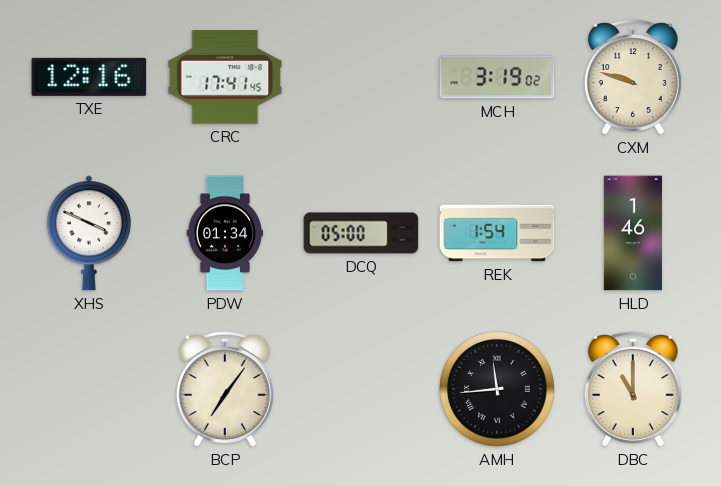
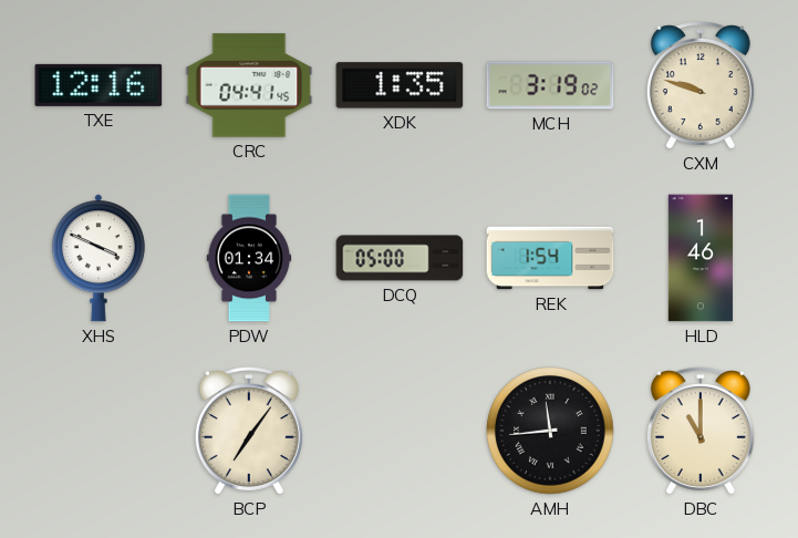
CRC: 17:41 -> 04:41
XDK: none -> 1:35
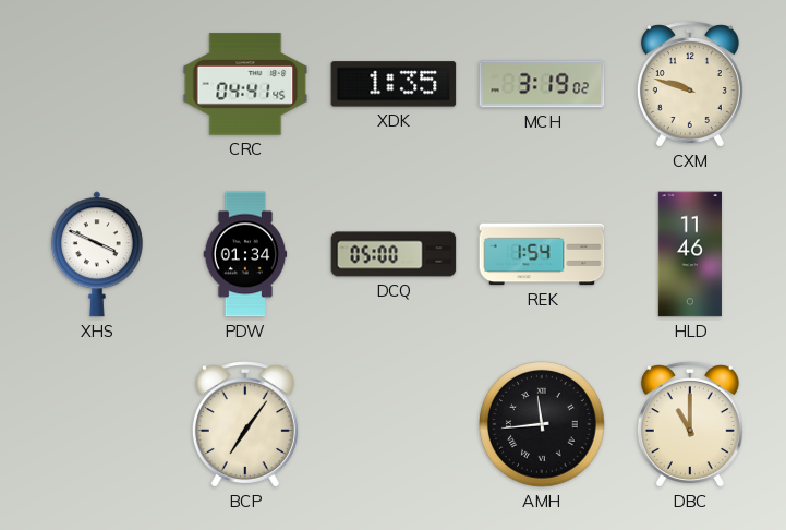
TXE: 12:16 -> none
HLD: 1:46 -> 11:46
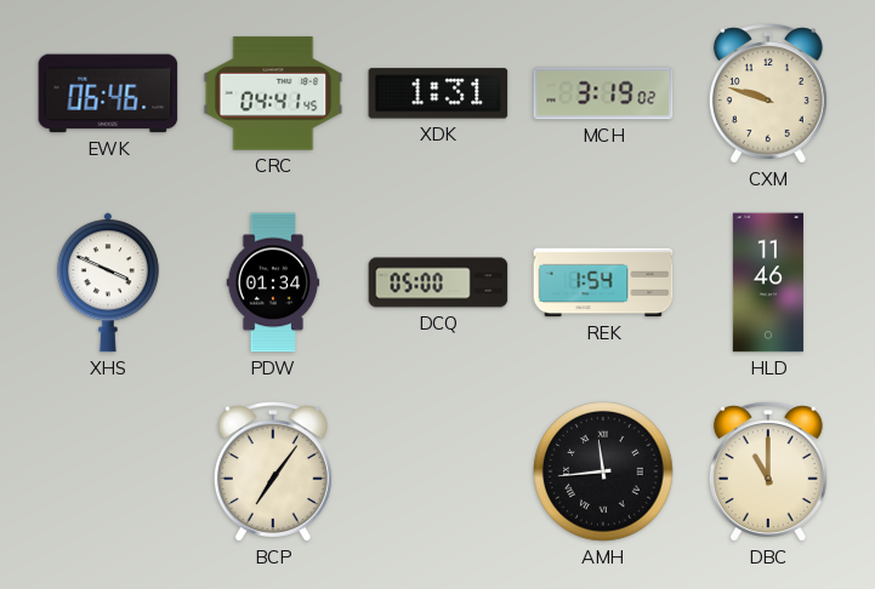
EWK: none -> 06:46
XDK: 1:35 -> 1:31
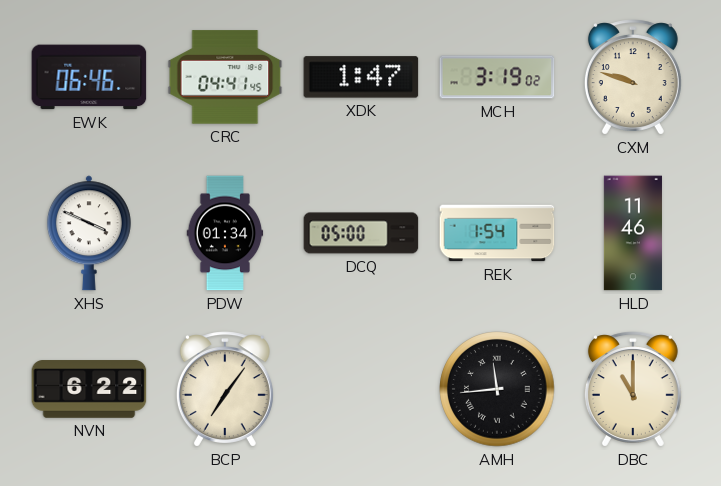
XDK: 1:31 -> 1:47
NVN: none -> 6:22
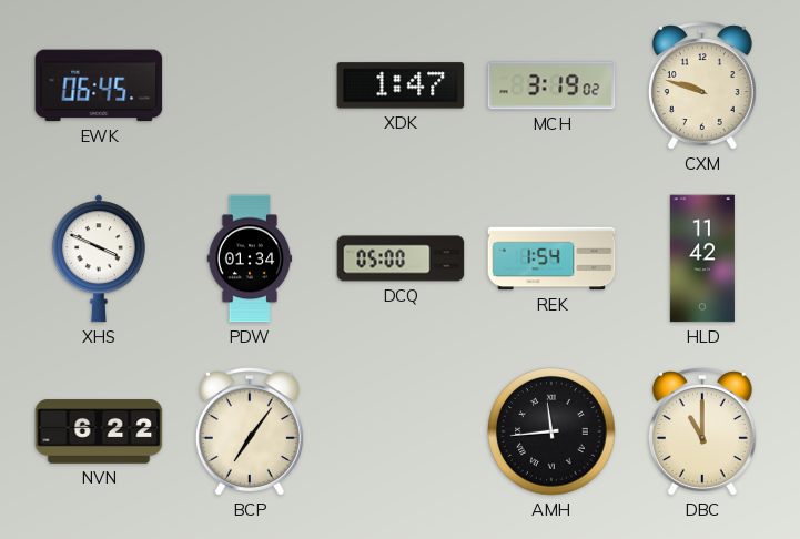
EWK: 06:46 -> 06:45
CRC: 04:41 -> none
HLD: 11:46 -> 11:42
